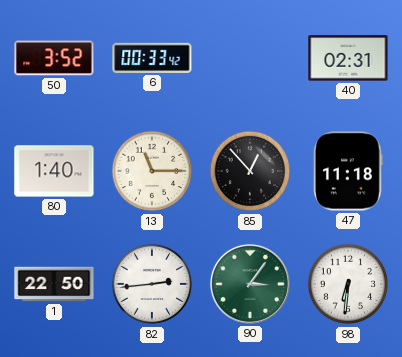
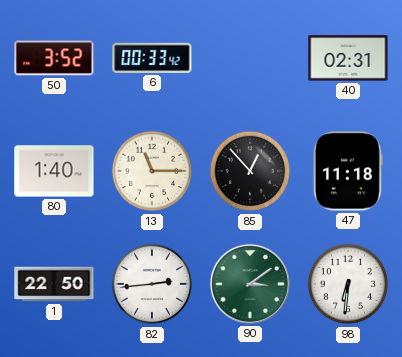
90: 3:06 -> 3:09
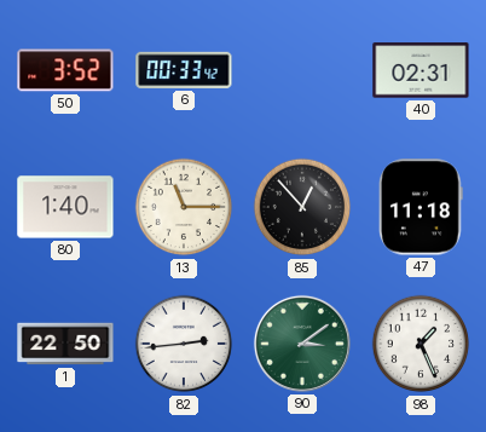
98: 6:31 -> 1:26
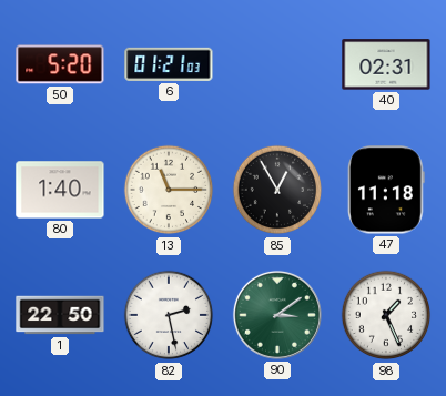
50: 3:52 -> 5:20
6: 00:33 -> 01:21
85: 12:53 -> 12:55
82: 2:44 -> 2:28
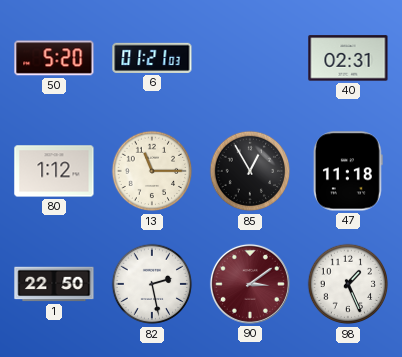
80: 1:40 -> 1:12
90 dial: green -> burgundy
